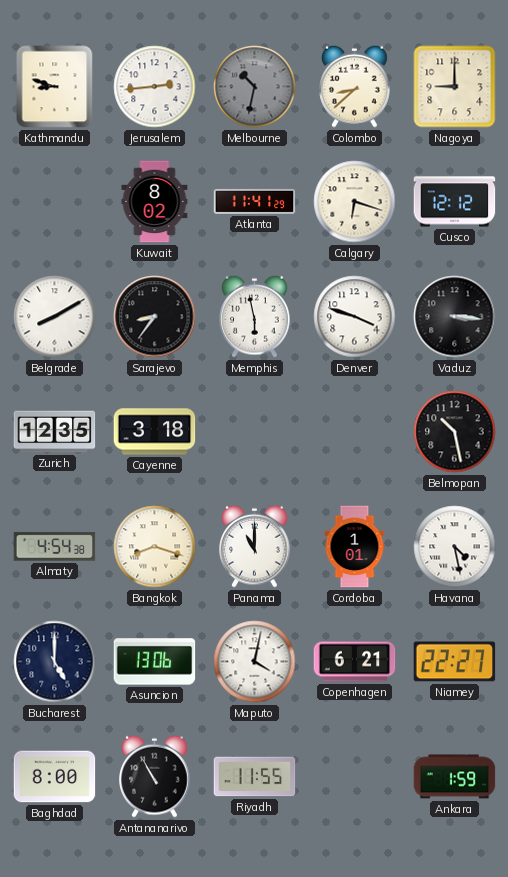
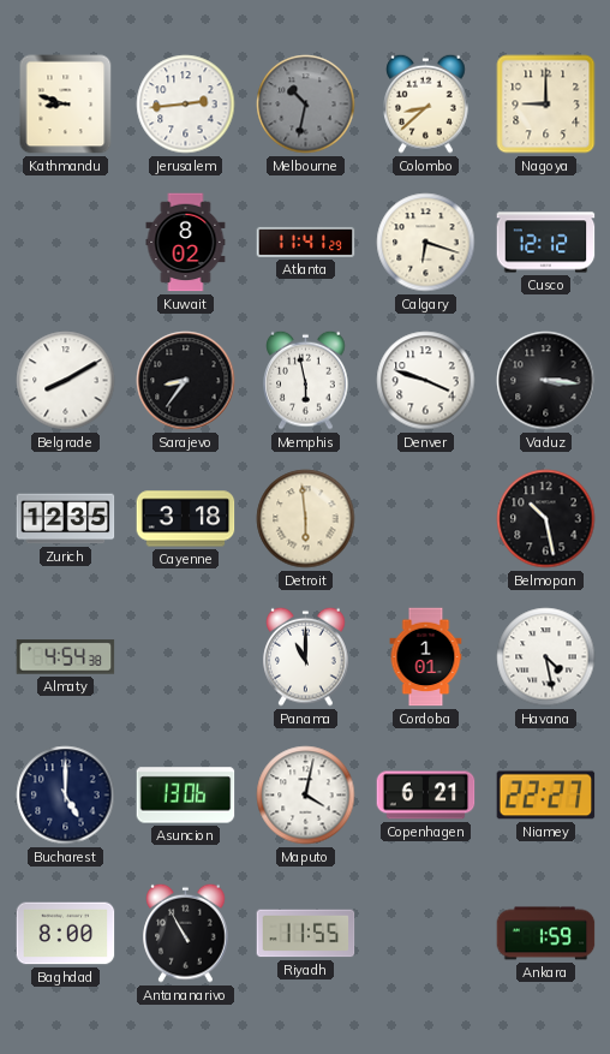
Detroit: none -> 5:59
Bangkok: 8:18 -> none
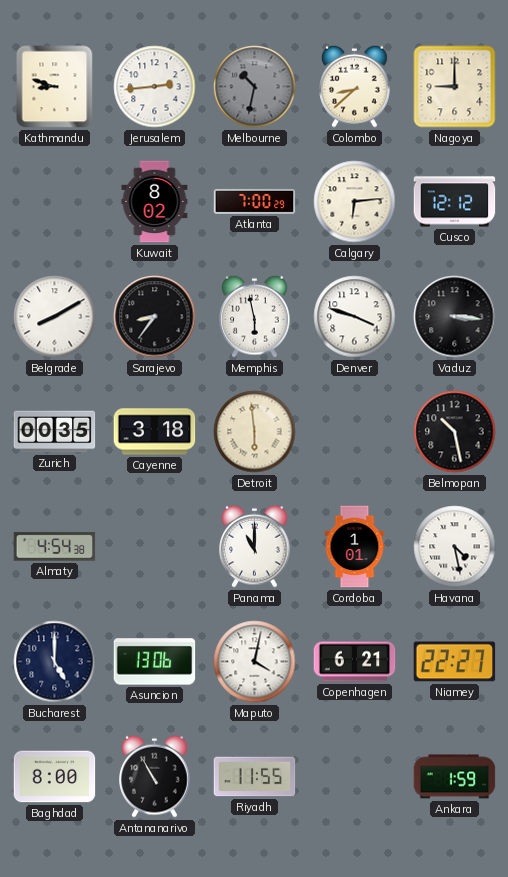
Atlanta: 11:41 -> 7:00
Calgary: 6:18 -> 6:14
Zurich: 12:35 -> 00:35
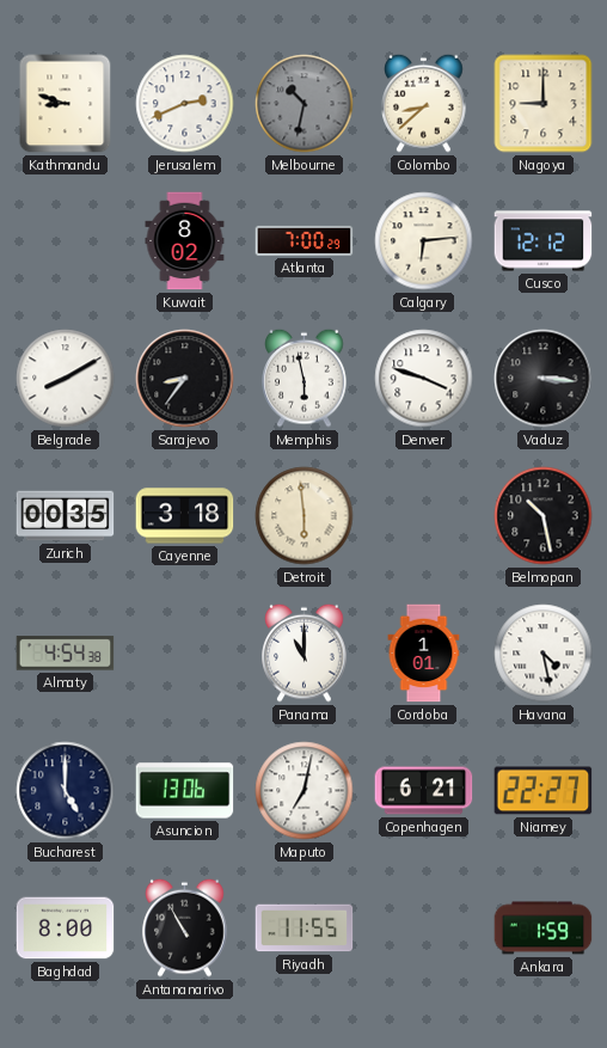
Jerusalem: 2:44 -> 2:41
Maputo: 4:02 -> 7:02
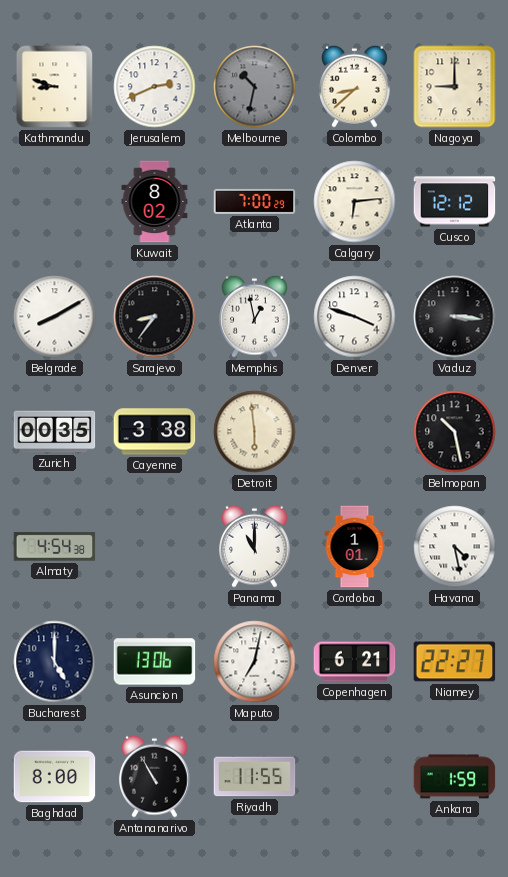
Memphis: 5:58 -> 12:58
Cayenne: 3:18 -> 3:38
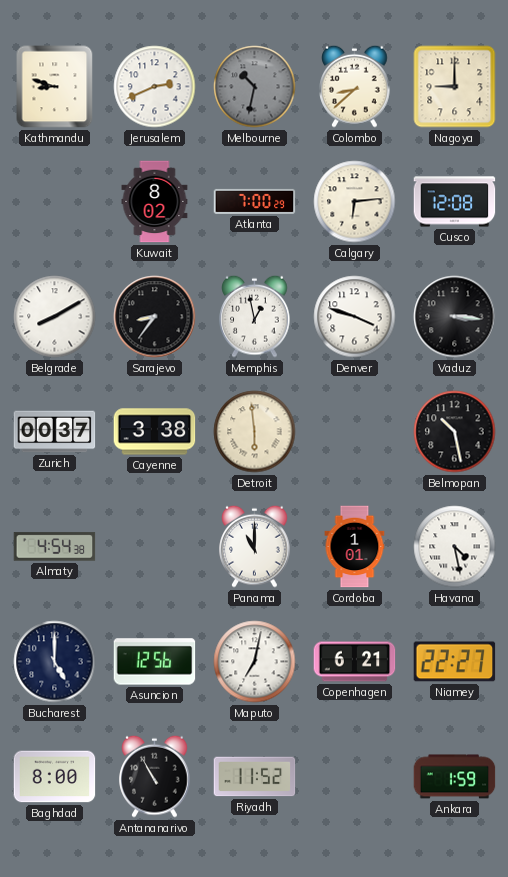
Cusco: 12:12 -> 12:08
Zurich: 00:35 -> 00:37
Asuncion: 13:06 -> 12:56
Riyadh: 11:55 -> 11:52
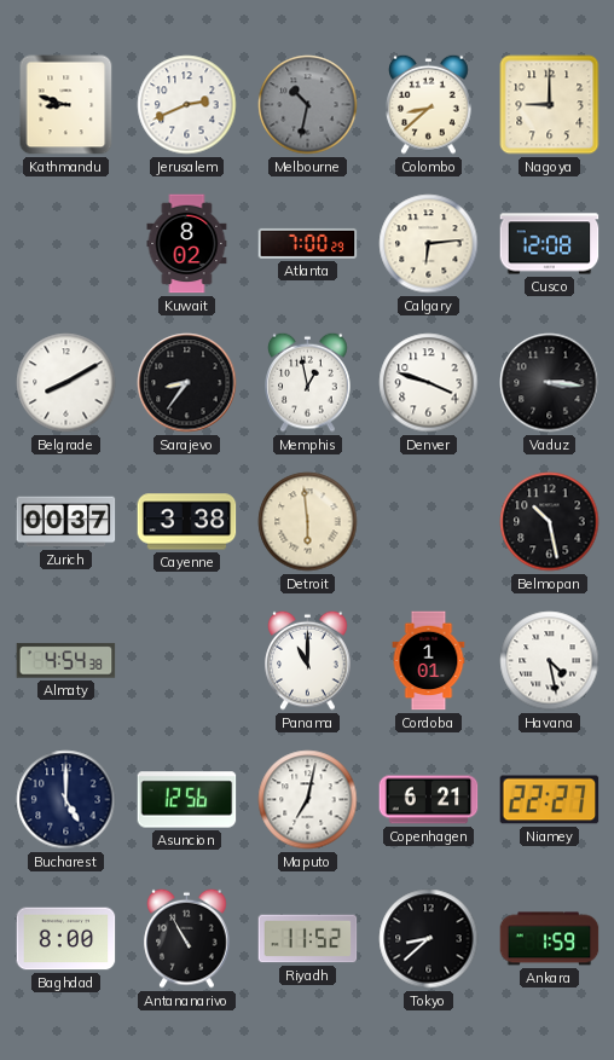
Tokyo: none -> 8:38
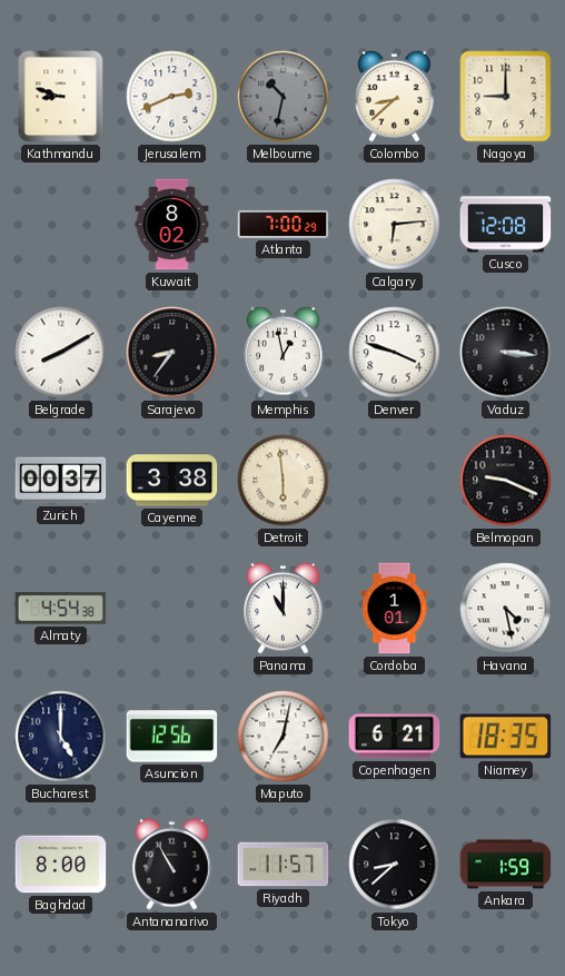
Belmopan: 10:28 -> 9:19
Niamey: 22:27 -> 18:35
Riyadh: 11:52 -> 11:57
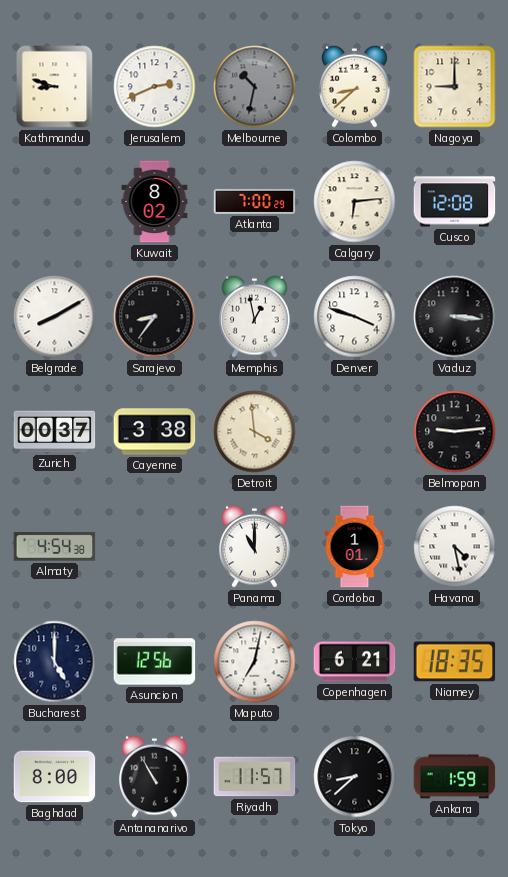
Detroit: 5:59 -> 3:59
Belmopan: 9:19 -> 9:14
